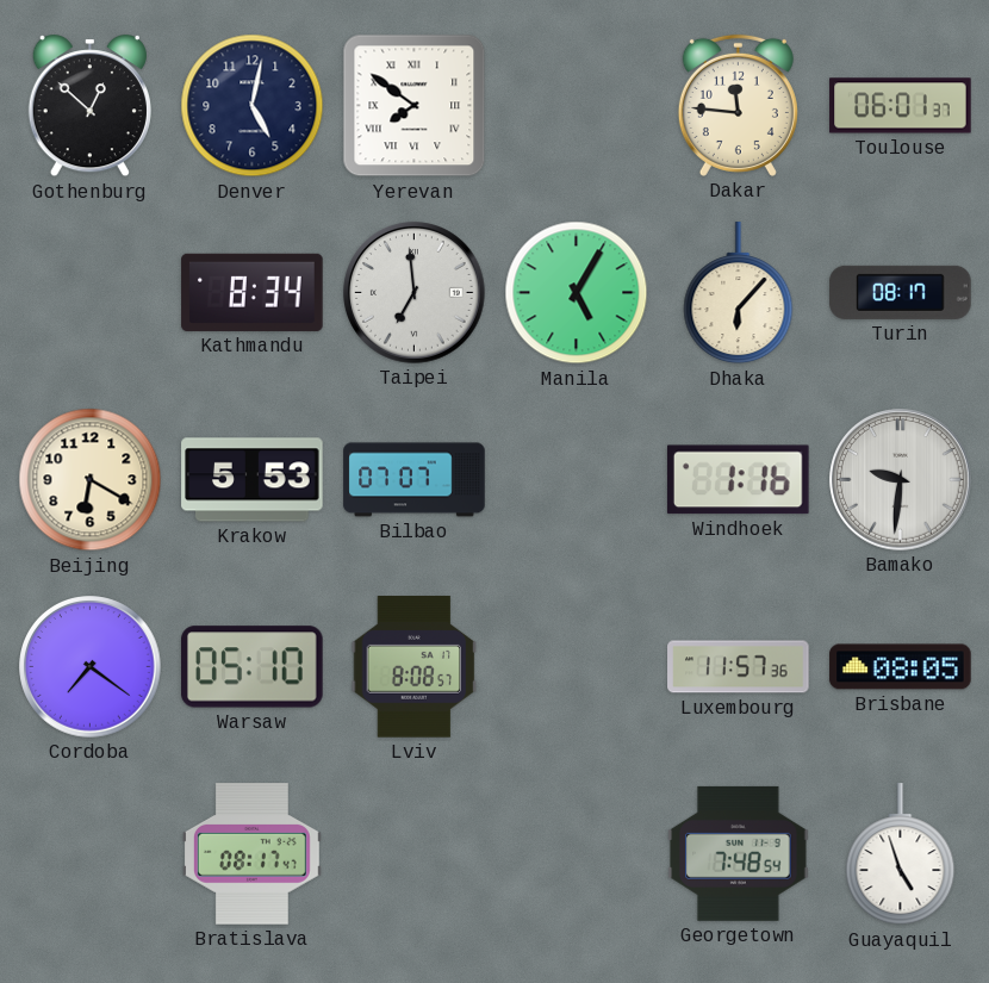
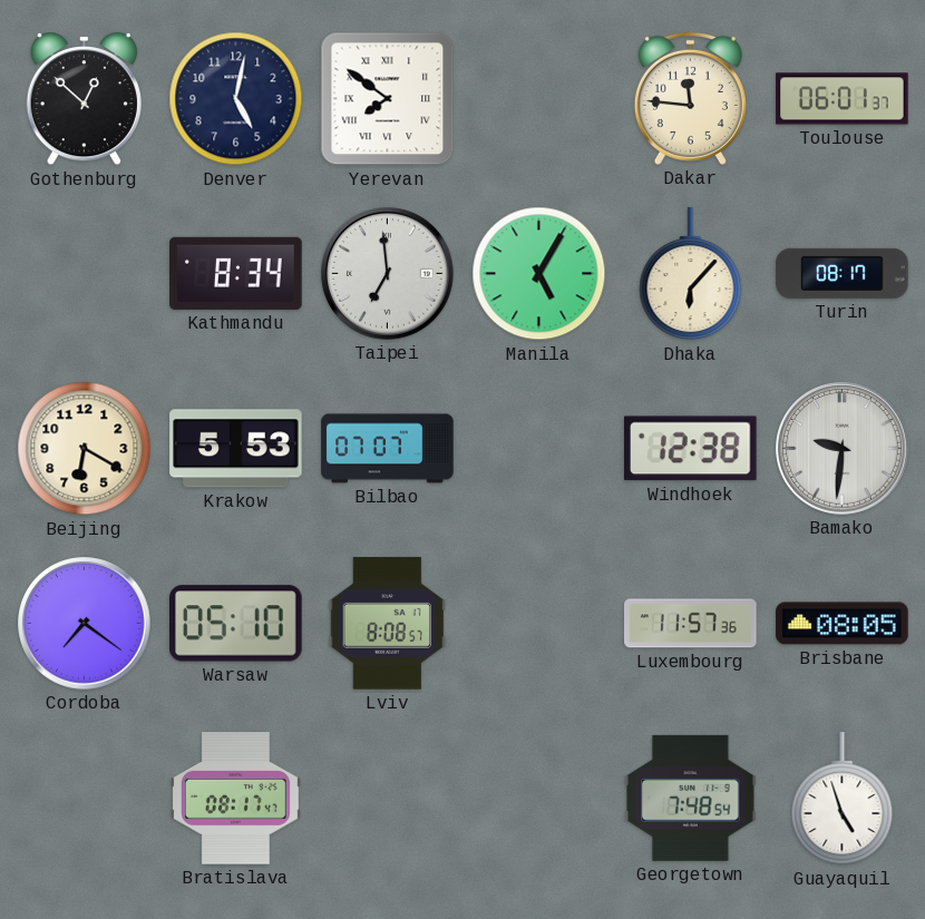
Windhoek: 1:16 -> 12:38
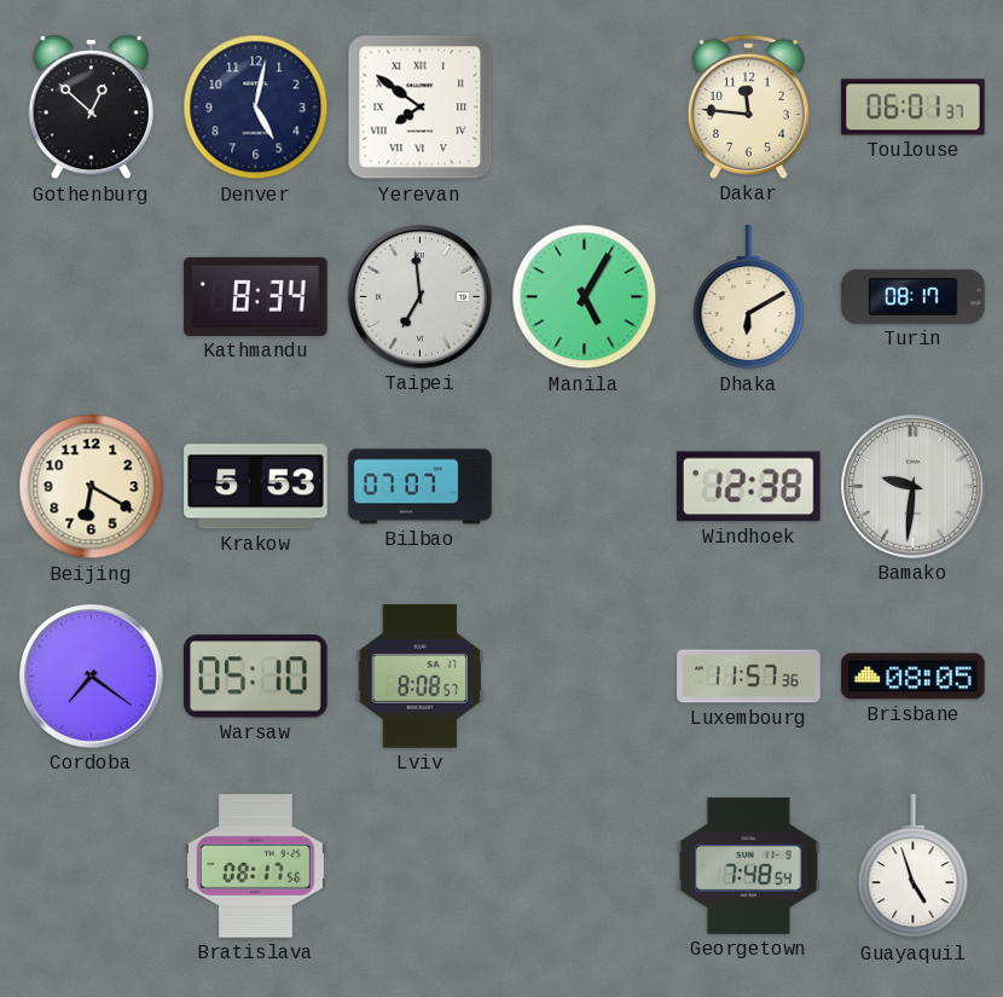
Dhaka: 6:07 -> 6:10
Bratislava: 08:17:47 -> 08:17:56
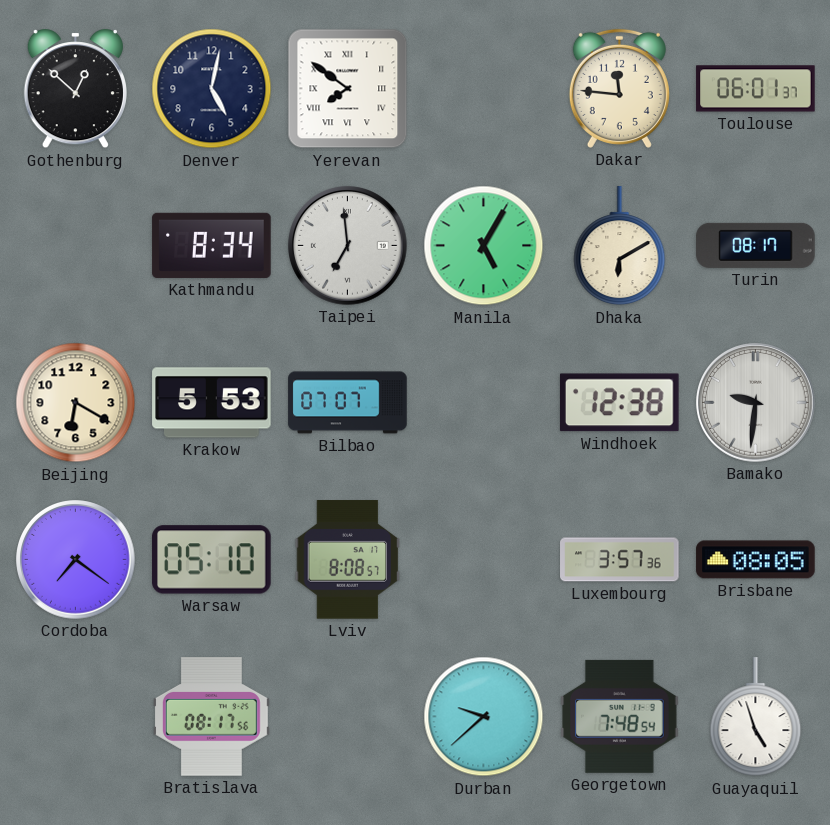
Luxembourg: 11:57 -> 3:57
Durban: none -> 9:38
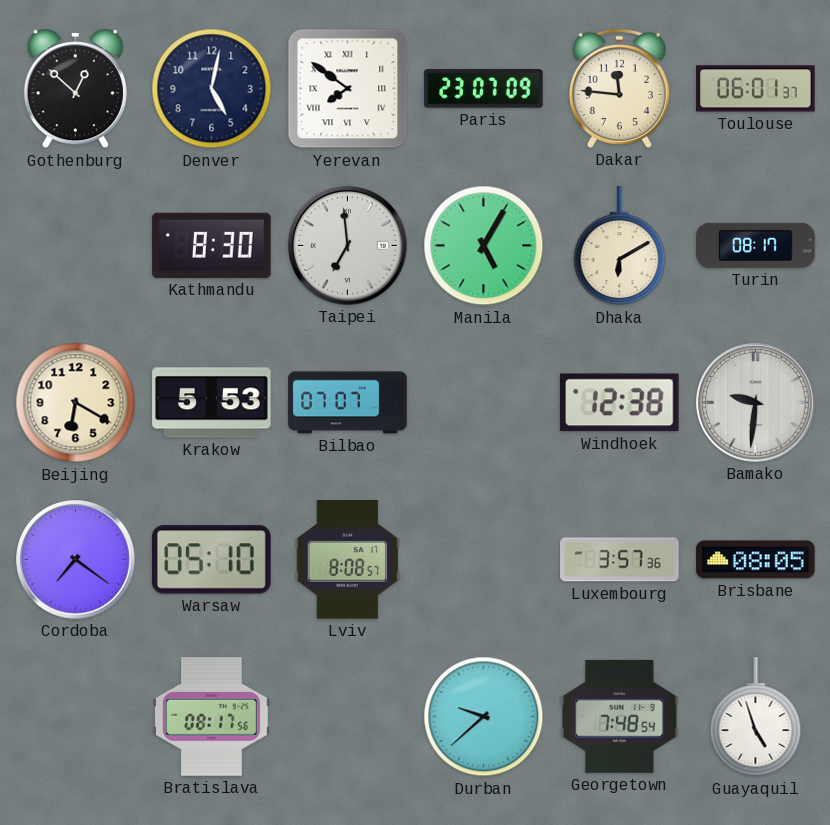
Paris: none -> 23:07
Kathmandu: 8:34 -> 8:30
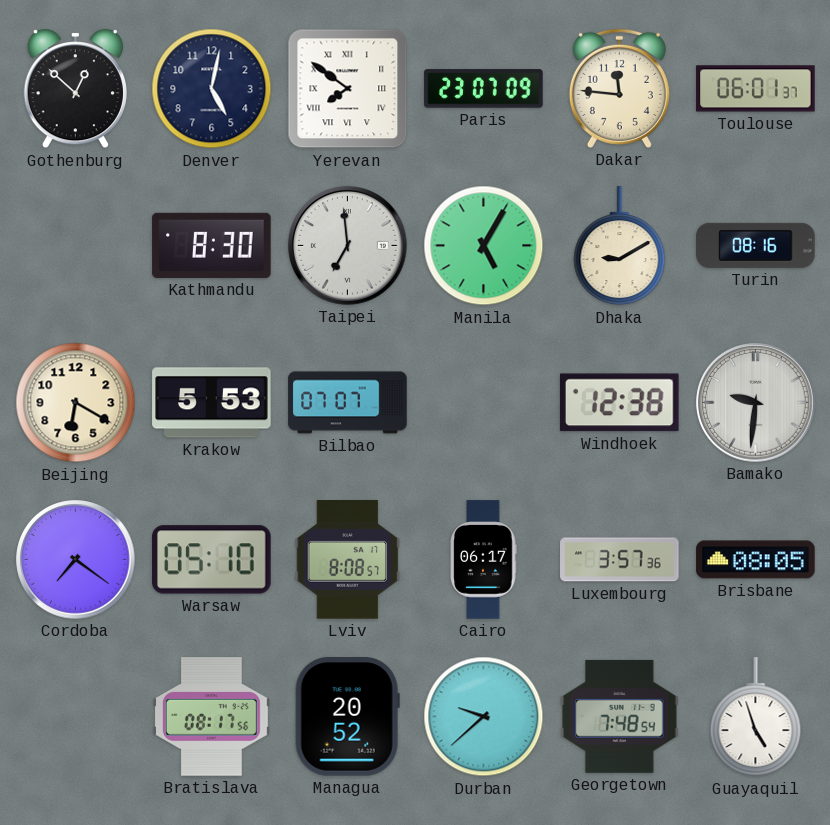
Dhaka: 6:10 -> 9:10
Turin: 08:17 -> 08:16
Cairo: none -> 06:17
Managua: none -> 20:52
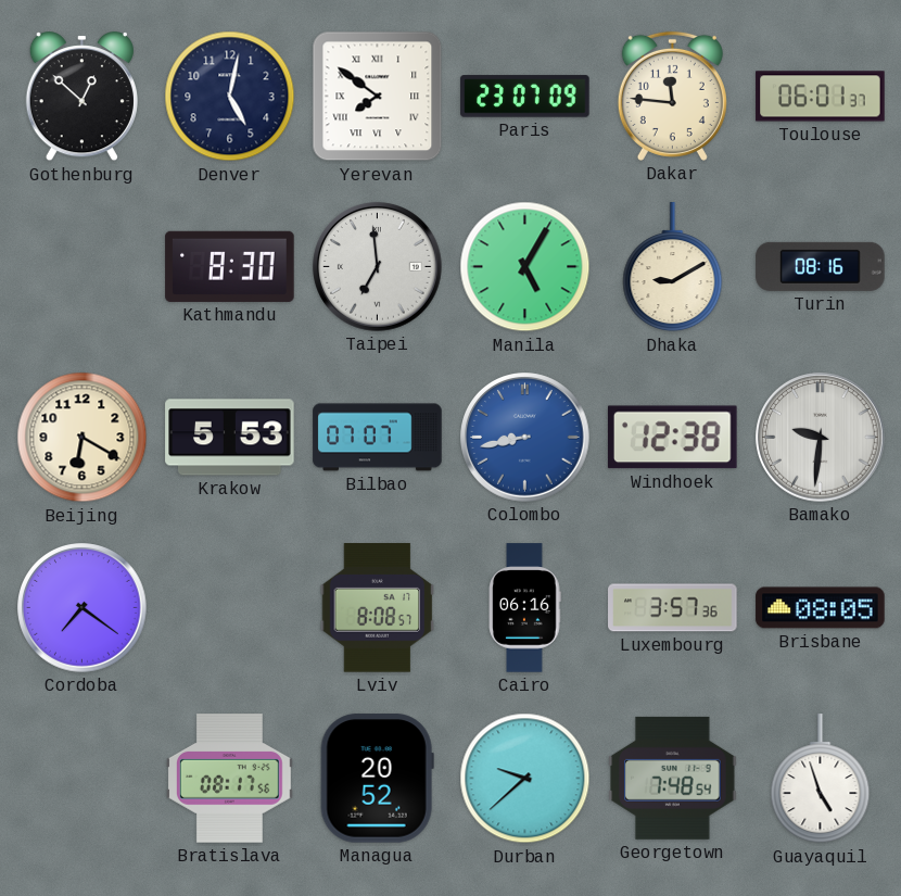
Colombo: none -> 8:43
Warsaw: 05:10 -> none
Cairo: 06:17 -> 06:16
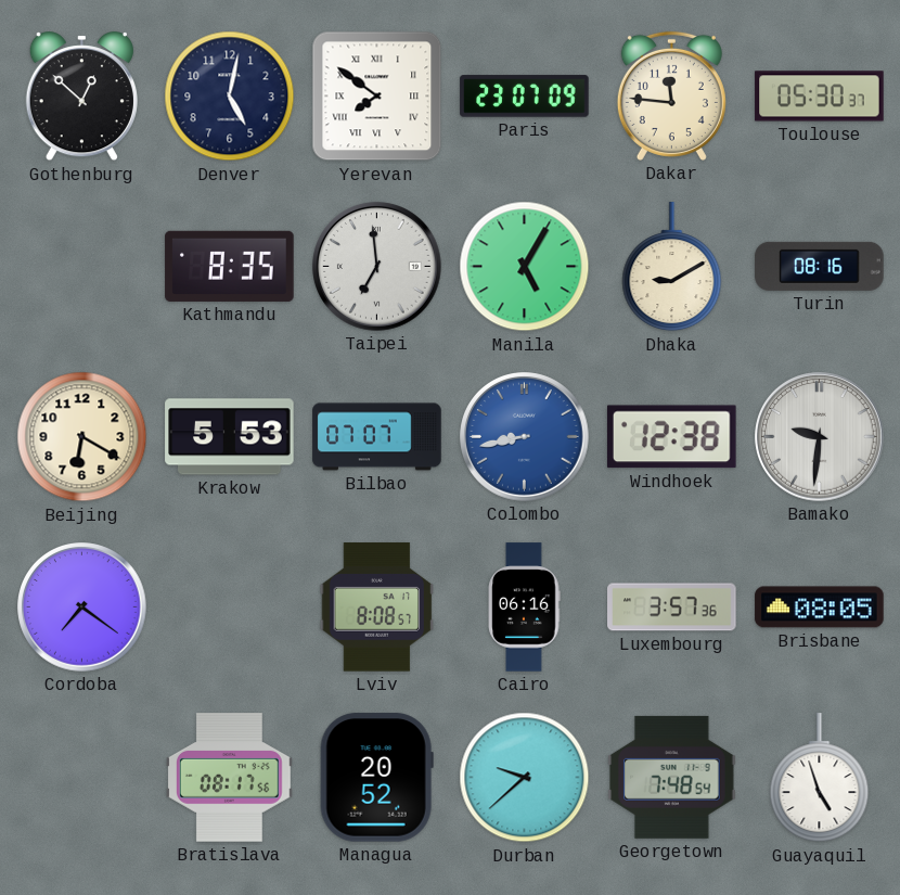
Toulouse: 06:01 -> 05:30
Kathmandu: 8:30 -> 8:35
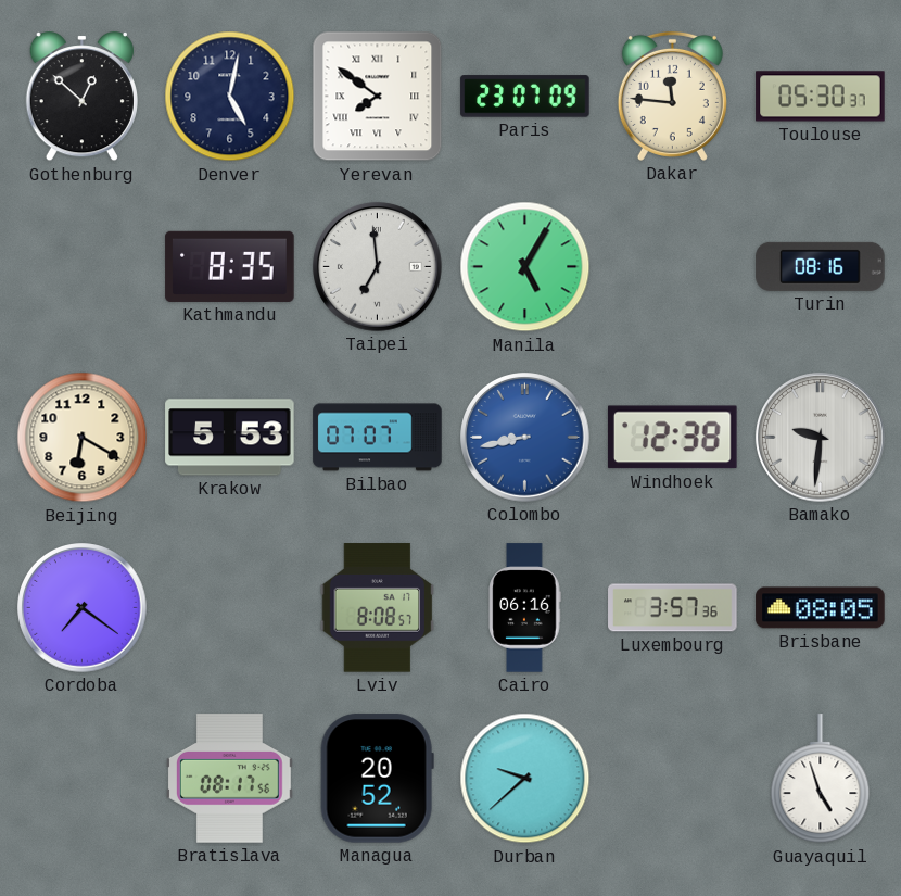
Dhaka: 9:10 -> none
Georgetown: 7:48 -> none
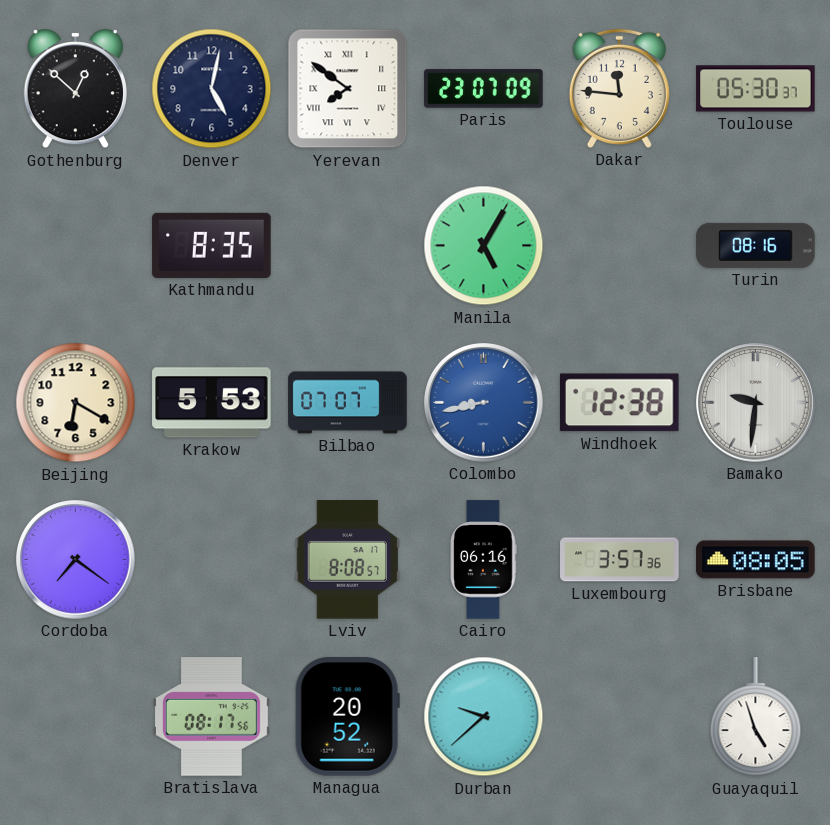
Taipei: 6:59 -> none
